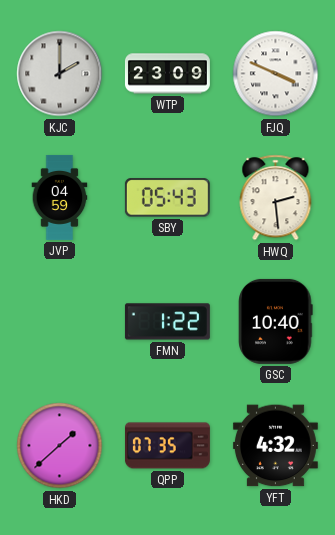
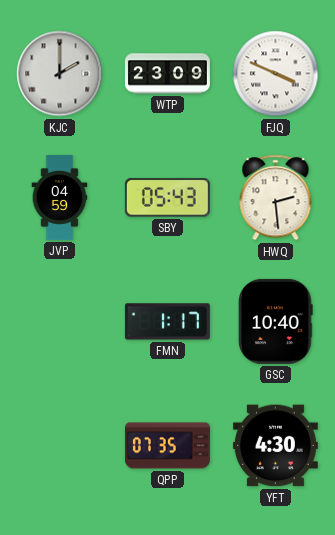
FMN: 1:22 -> 1:17
HKD: 1:38 -> none
YFT: 4:32 -> 4:30
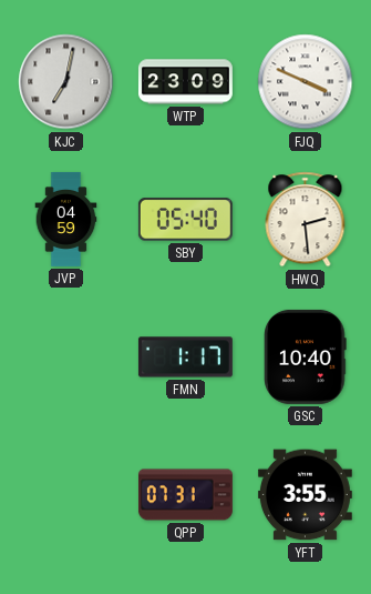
KJC: 2:00 -> 7:02
SBY: 05:43 -> 05:40
QPP: 07:35 -> 07:31
YFT: 4:30 -> 3:55
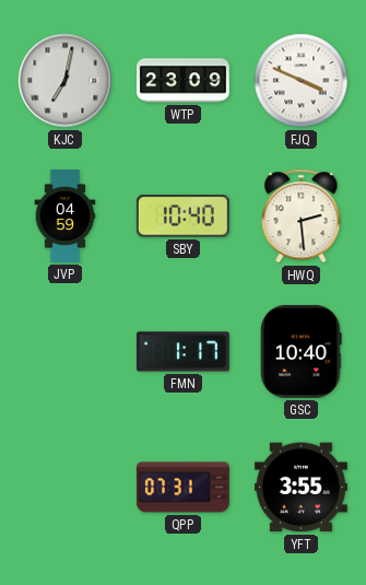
SBY: 05:40 -> 10:40
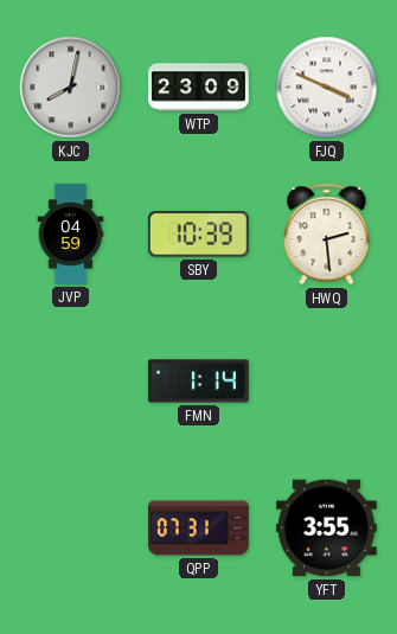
KJC: 7:02 -> 8:02
SBY: 10:40 -> 10:39
FMN: 1:17 -> 1:14
GSC: 10:40 -> none
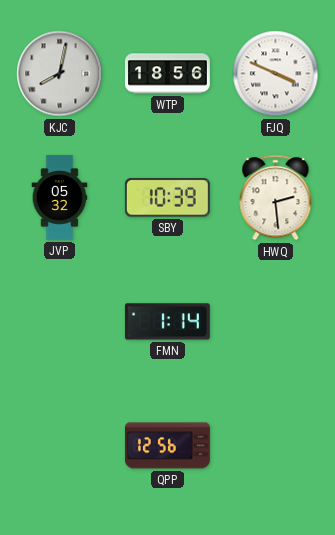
WTP: 23:09 -> 18:56
JVP: 04:59 -> 05:32
QPP: 07:31 -> 12:56
YFT: 3:55 -> none
